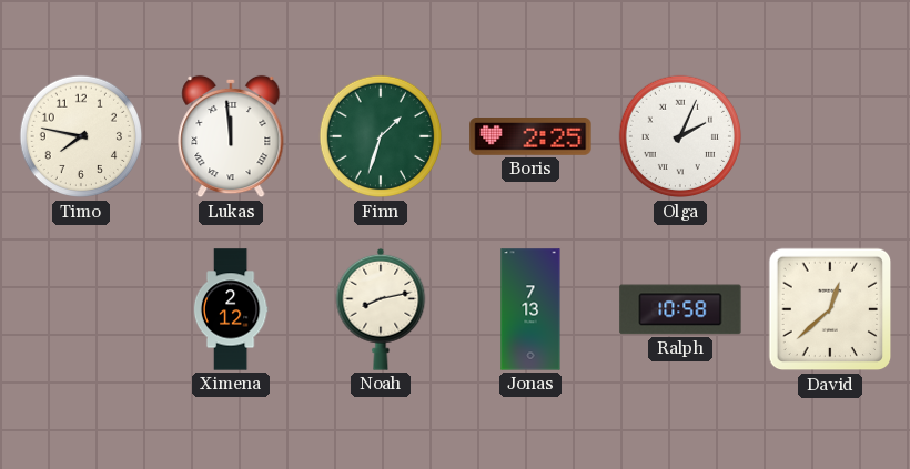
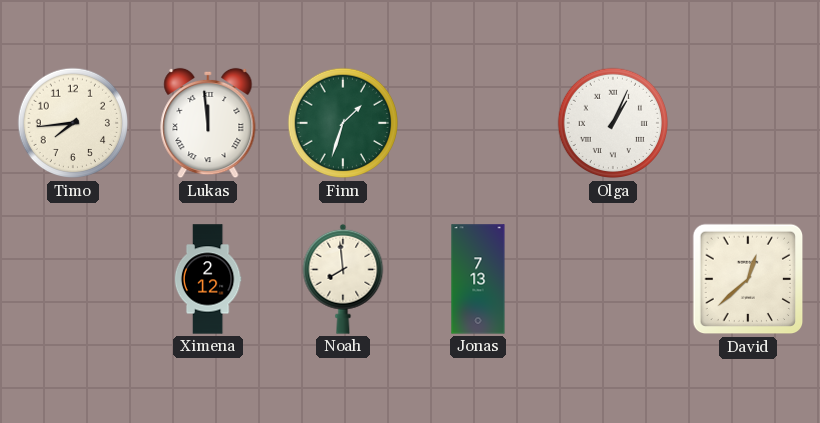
Timo: 7:47 -> 7:44
Boris: 2:25 -> none
Olga: 2:04 -> 1:04
Noah: 8:13 -> 7:59
Ralph: 10:58 -> none
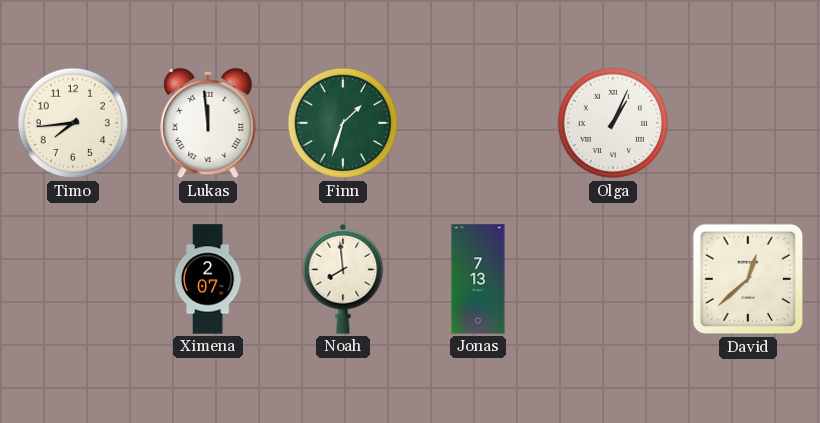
Ximena: 2:12 -> 2:07
